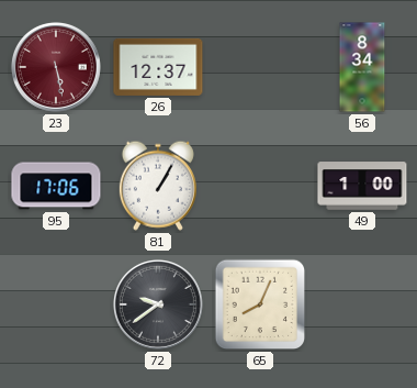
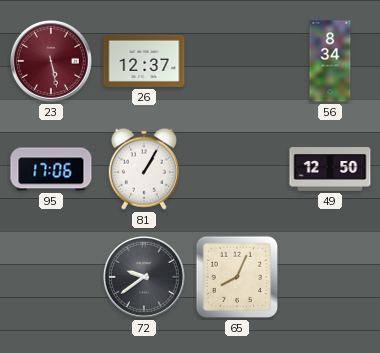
49: 1:00 -> 12:50
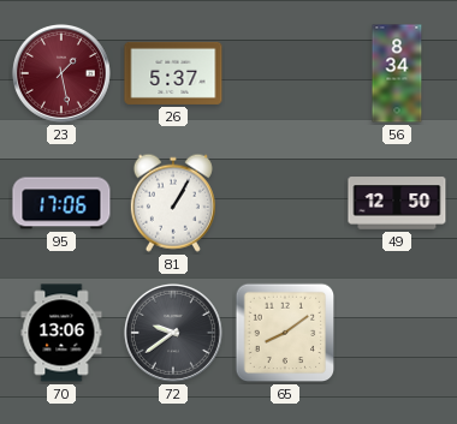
23: 5:28 -> 1:28
26: 12:37 -> 5:37
70: none -> 13:06
65: 8:04 -> 8:09
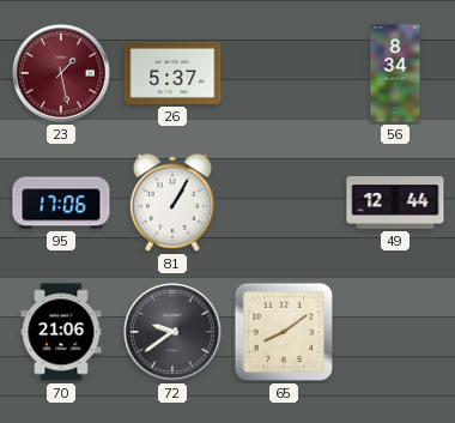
49: 12:50 -> 12:44
70: 13:06 -> 21:06
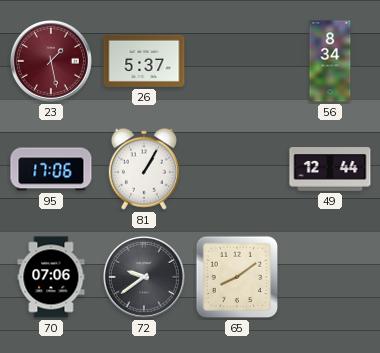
70: 21:06 -> 07:06
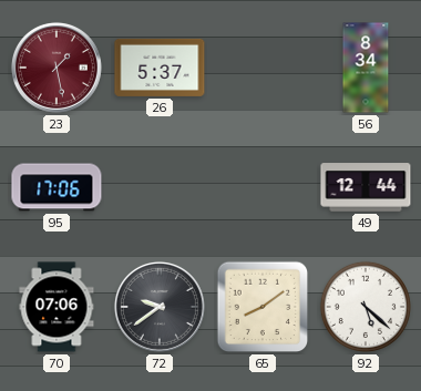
81: 1:05 -> none
92: none -> 5:22
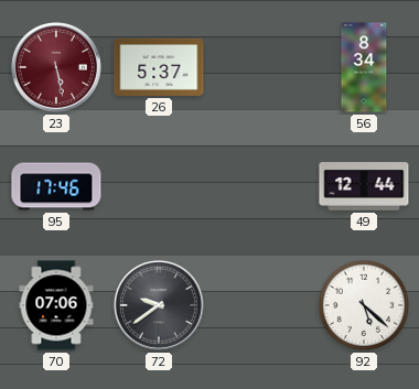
23: 1:28 -> 5:28
95: 17:06 -> 17:46
65: 8:09 -> none
